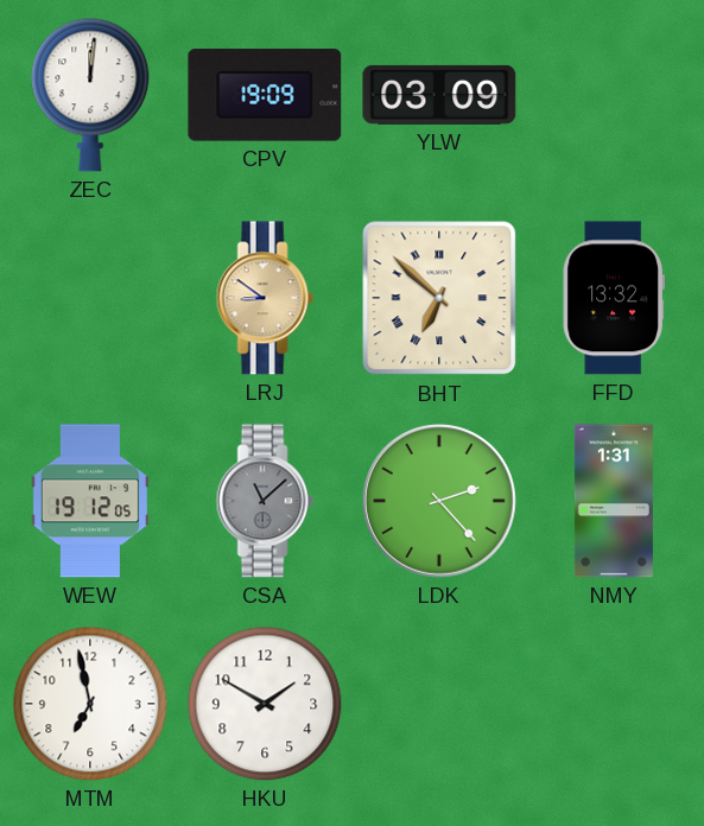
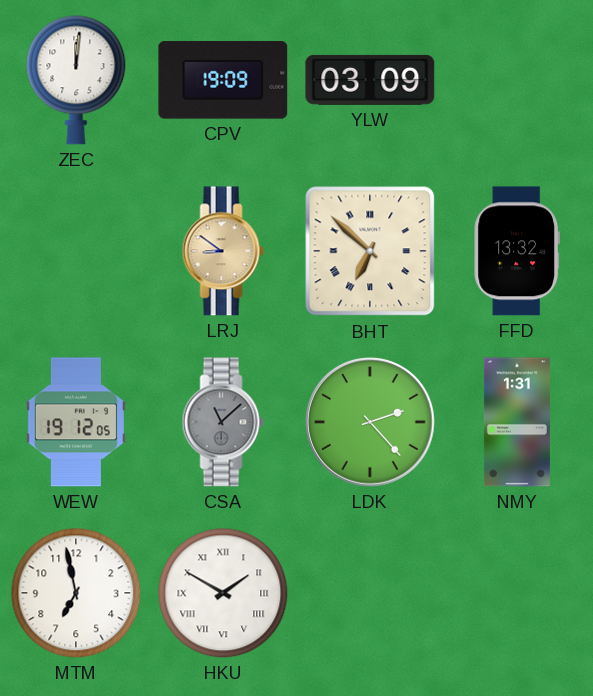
HKU numerals: Arabic -> Roman
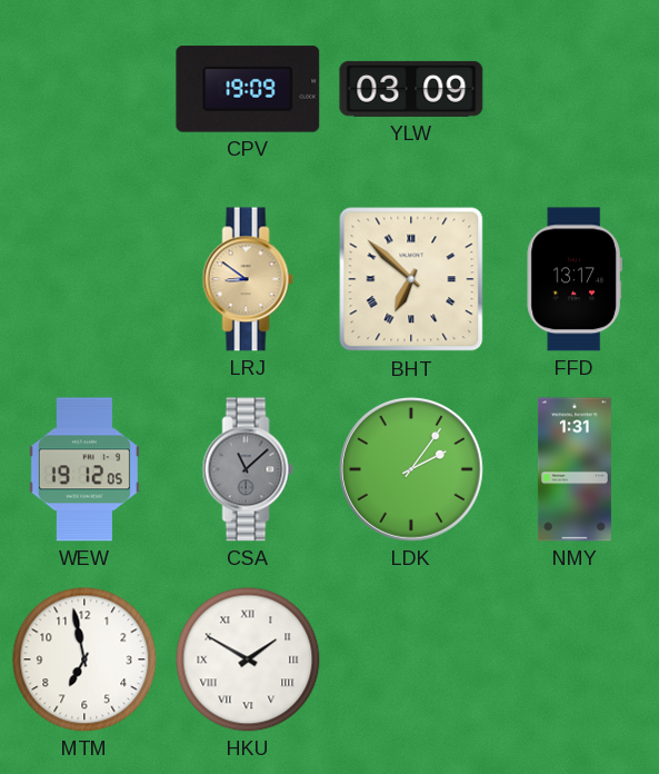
ZEC: 12:01 -> none
FFD: 13:32 -> 13:17
LDK: 2:23 -> 2:06
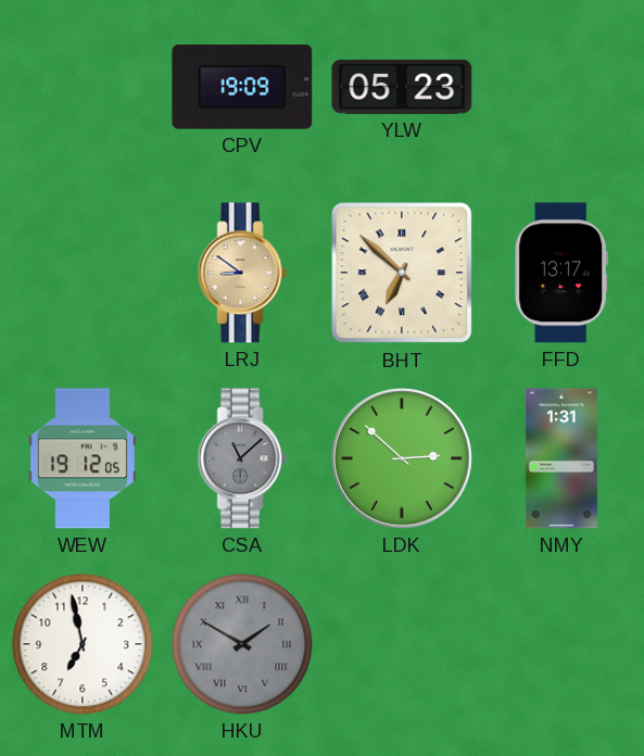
YLW: 03:09 -> 05:23
LDK: 2:06 -> 2:52
HKU dial: white -> grey
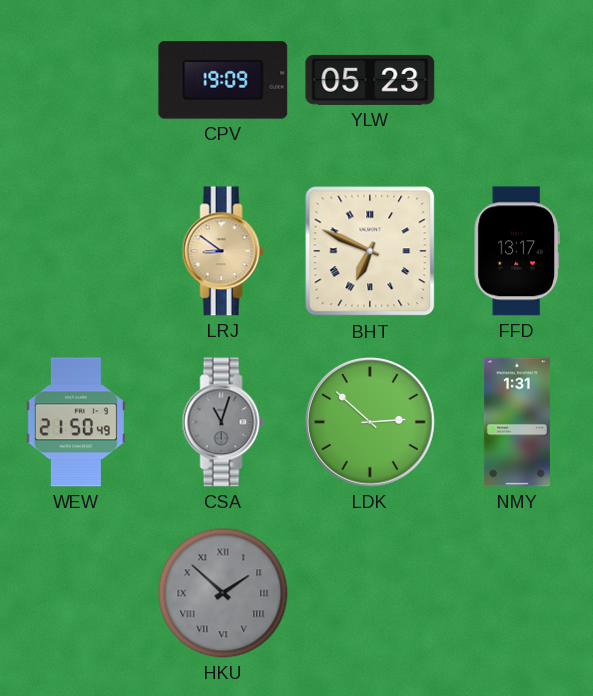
BHT: 6:52 -> 6:49
WEW: 19:12 -> 21:50
CSA: 11:08 -> 11:03
MTM: 6:58 -> none
HKU: 1:50 -> 1:52
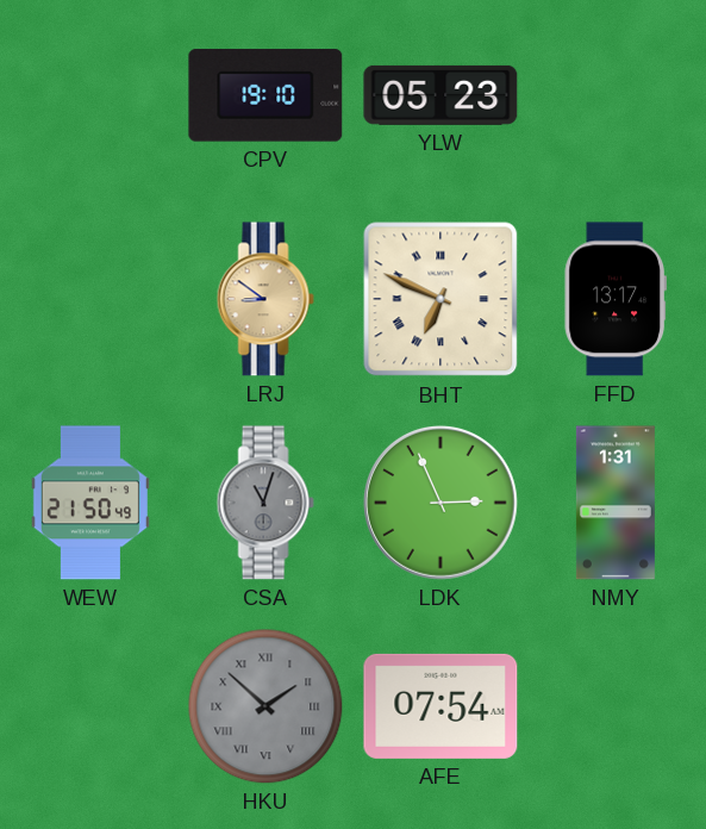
CPV: 19:09 -> 19:10
LDK: 2:52 -> 2:56
AFE: none -> 07:54
